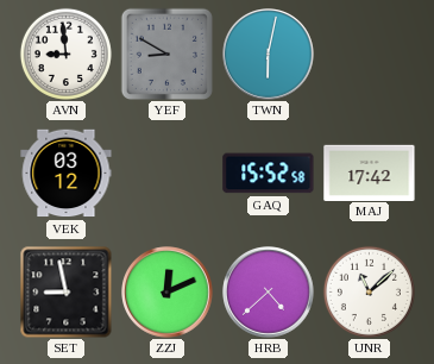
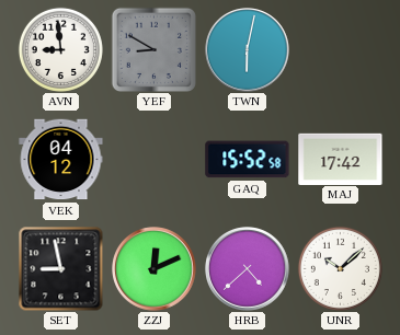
VEK: 03:12 -> 04:12
UNR: 11:08 -> 10:08
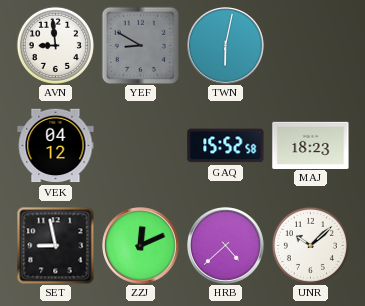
MAJ: 17:42 -> 18:23
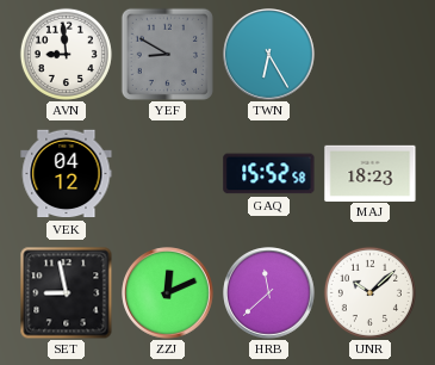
TWN: 6:02 -> 6:25
HRB: 4:38 -> 11:38
